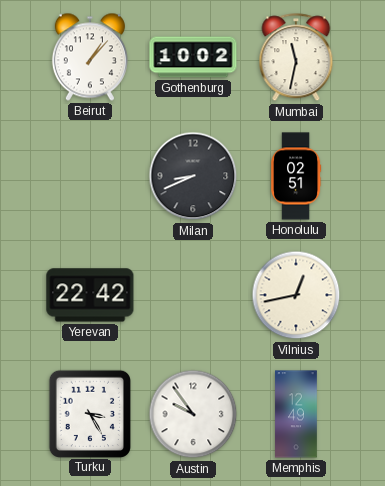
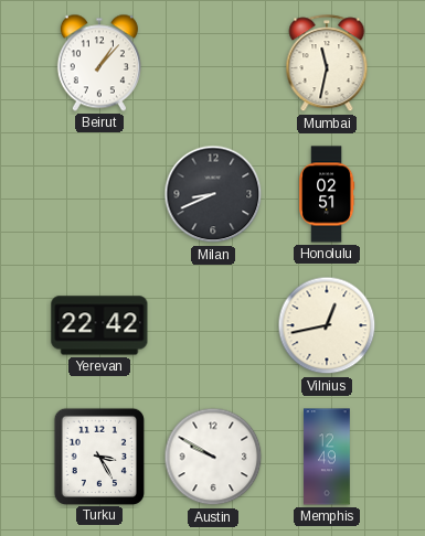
Gothenburg: 10:02 -> none
Austin: 9:54 -> 9:50
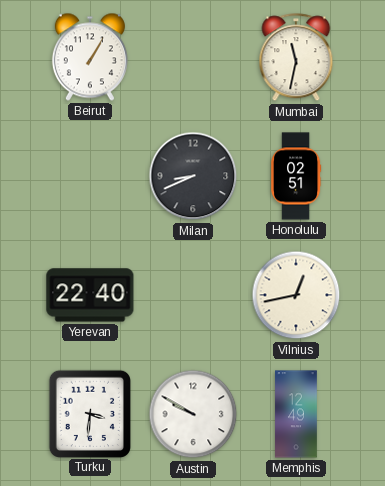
Beirut: 1:07 -> 1:05
Yerevan: 22:42 -> 22:40
Turku: 3:25 -> 3:31
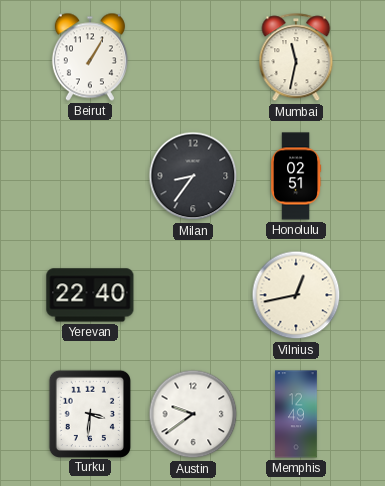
Milan: 8:41 -> 8:36
Austin: 9:50 -> 9:39
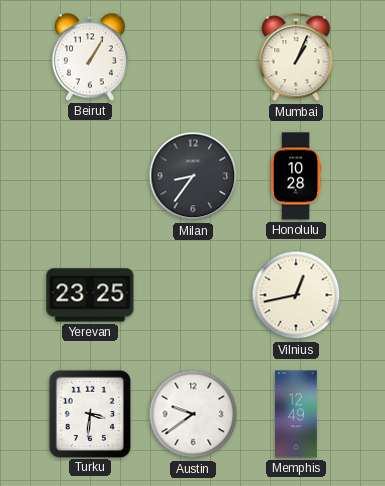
Mumbai: 11:32 -> 1:04
Honolulu: 02:51 -> 10:28
Yerevan: 22:40 -> 23:25
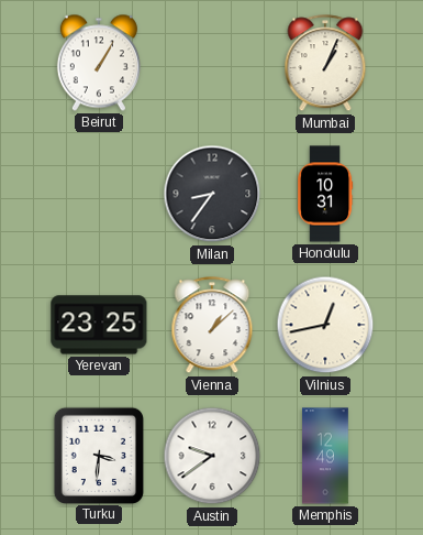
Honolulu: 10:28 -> 10:31
Vienna: none -> 1:08
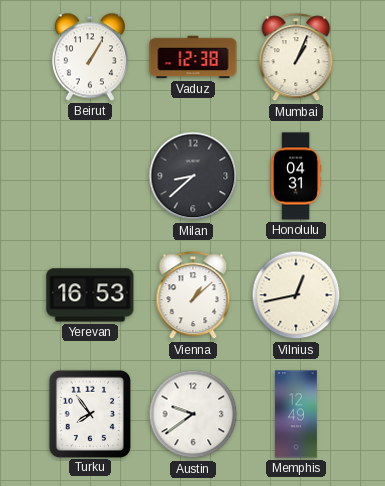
Vaduz: none -> 12:38
Milan: 8:36 -> 8:38
Honolulu: 10:31 -> 04:31
Yerevan: 23:25 -> 16:53
Turku: 3:31 -> 7:54
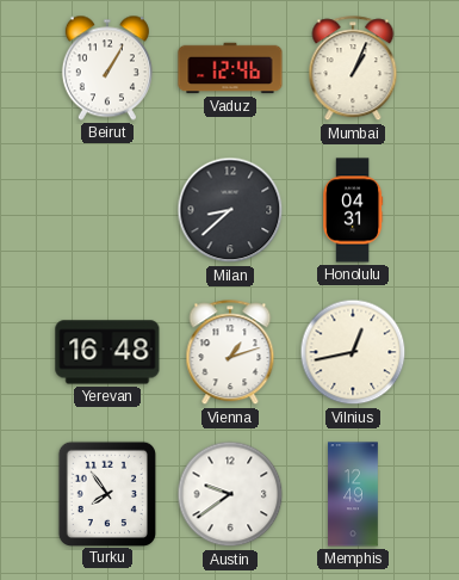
Vaduz: 12:38 -> 12:46
Yerevan: 16:53 -> 16:48
Vienna: 1:08 -> 1:12
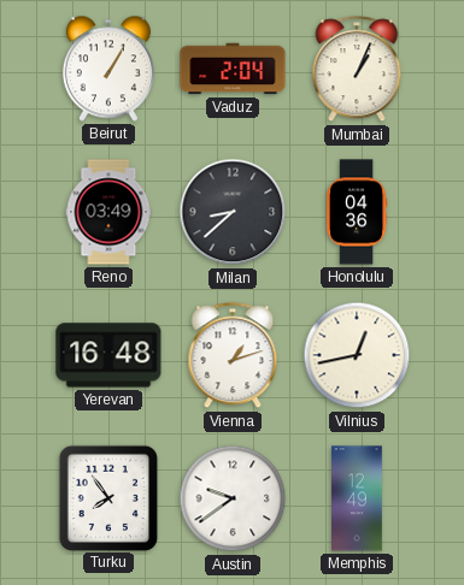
Vaduz: 12:46 -> 2:04
Reno: none -> 03:49
Honolulu: 04:31 -> 04:36
